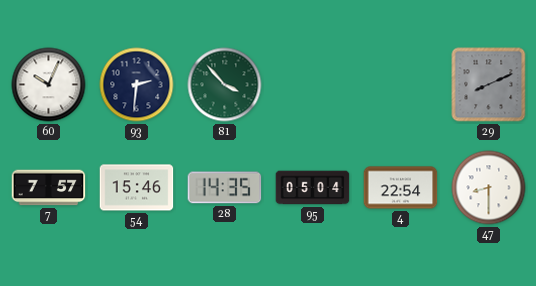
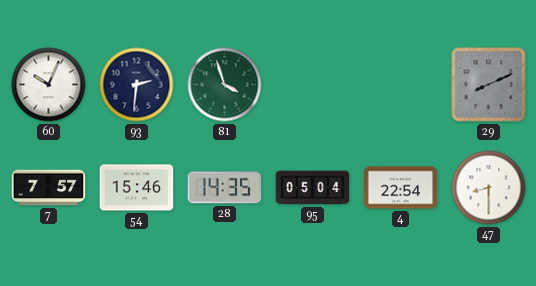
81: 3:53 -> 3:57
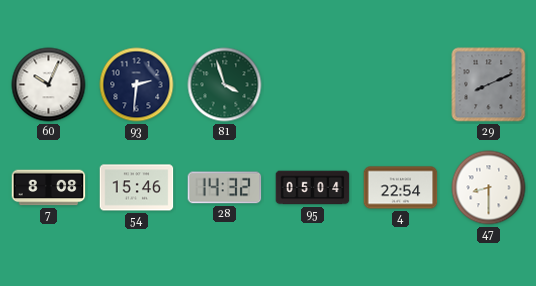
7: 7:57 -> 8:08
28: 14:35 -> 14:32
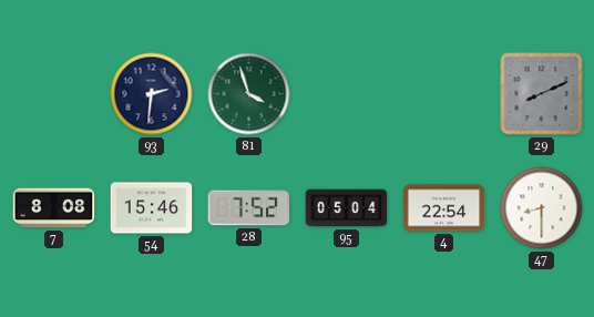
60: 10:04 -> none
28: 14:32 -> 7:52
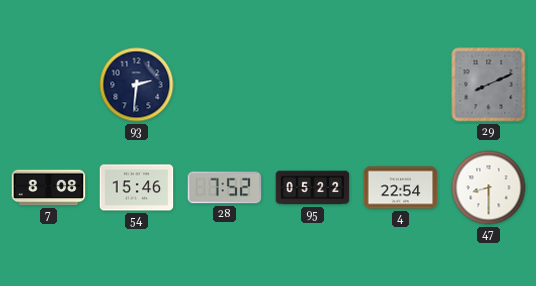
81: 3:57 -> none
95: 05:04 -> 05:22
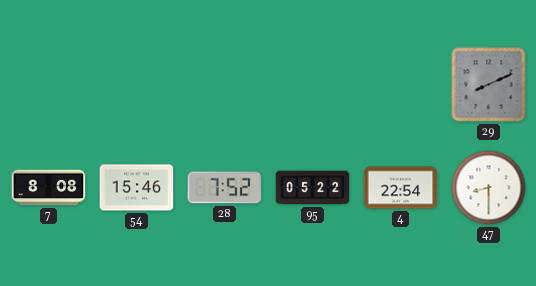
93: 2:31 -> none
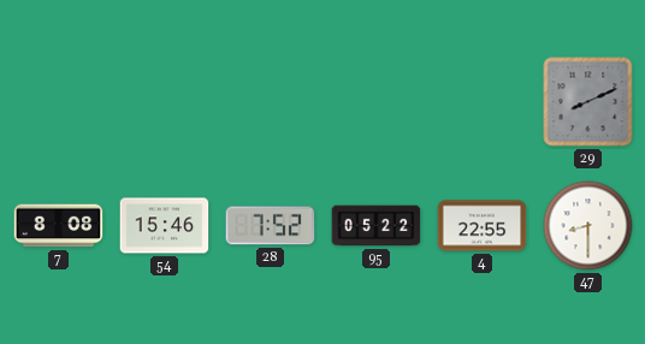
4: 22:54 -> 22:55
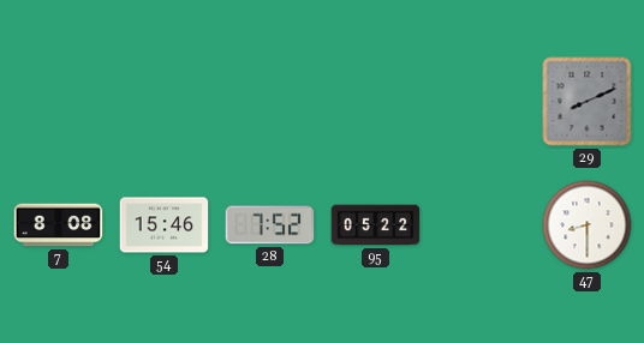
4: 22:55 -> none
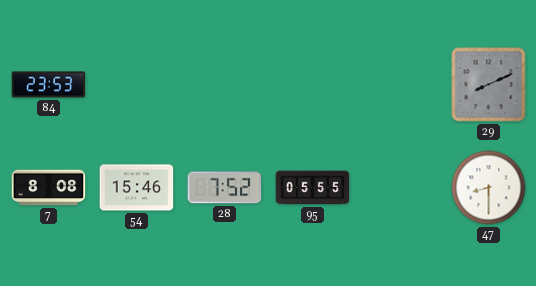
84: none -> 23:53
95: 05:22 -> 05:55
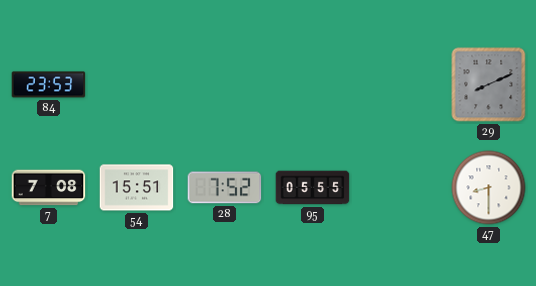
7: 8:08 -> 7:08
54: 15:46 -> 15:51
